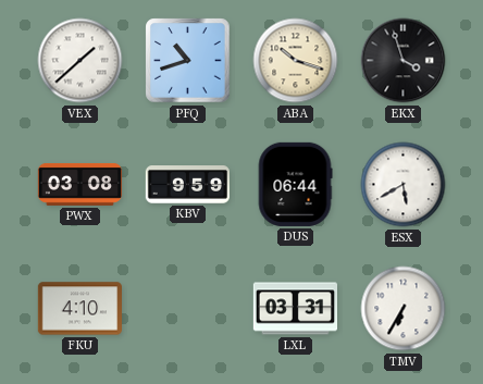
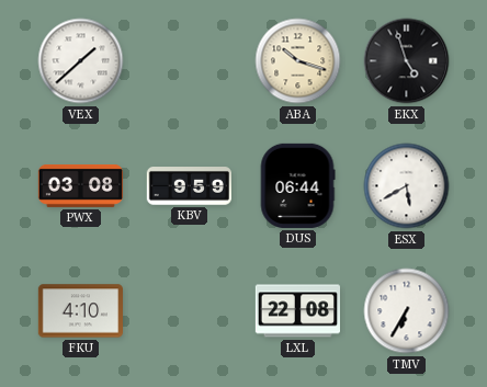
PFQ: 10:42 -> none
EKX: 3:57 -> 4:57
LXL: 03:31 -> 22:08
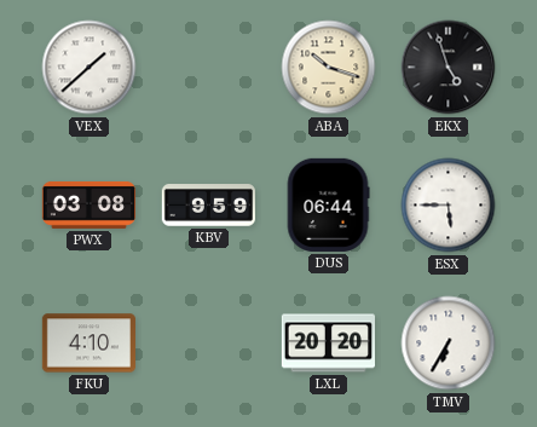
ESX: 5:40 -> 5:45
LXL: 22:08 -> 20:20
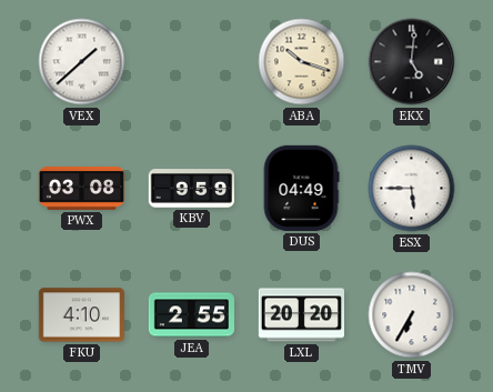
EKX: 4:57 -> 5:01
DUS: 06:44 -> 04:49
JEA: none -> 2:55
